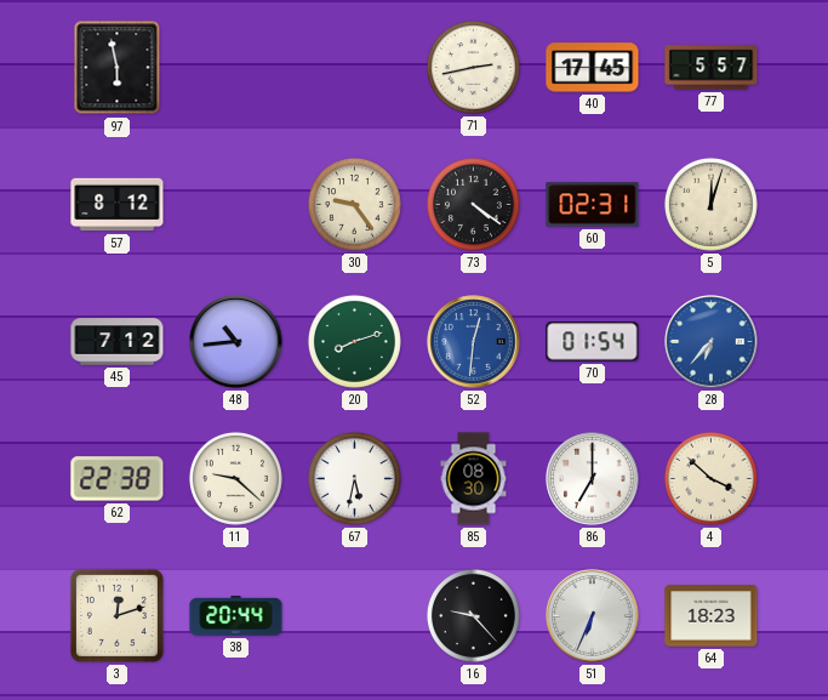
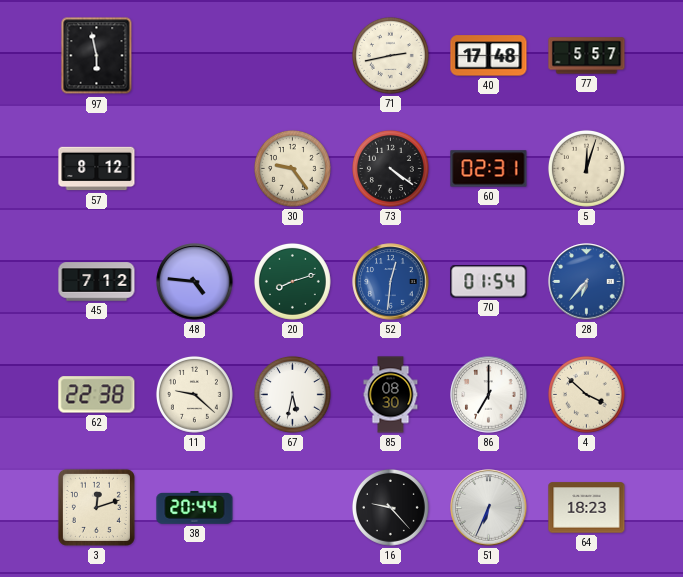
40: 17:45 -> 17:48
48: 10:44 -> 4:46
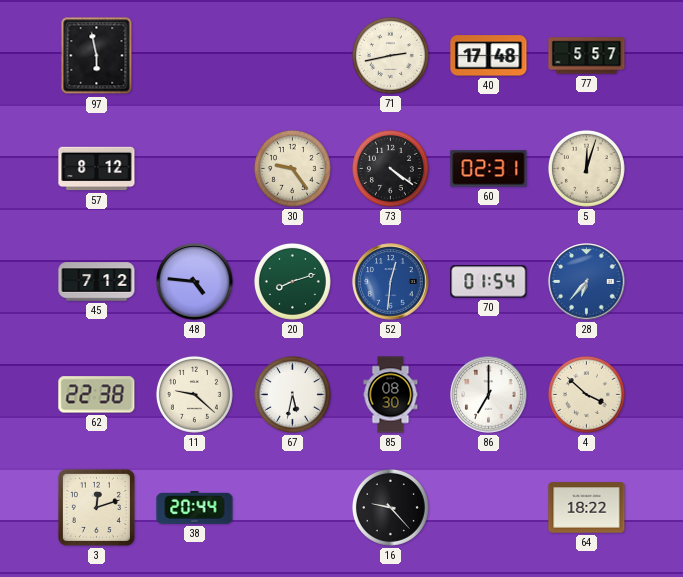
51: 6:34 -> none
64: 18:23 -> 18:22
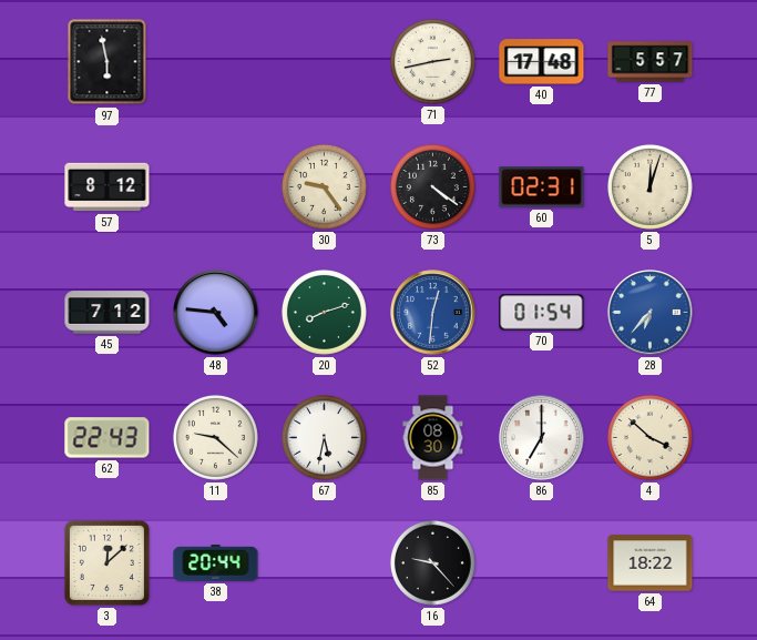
62: 22:38 -> 22:43
3: 12:12 -> 12:08
